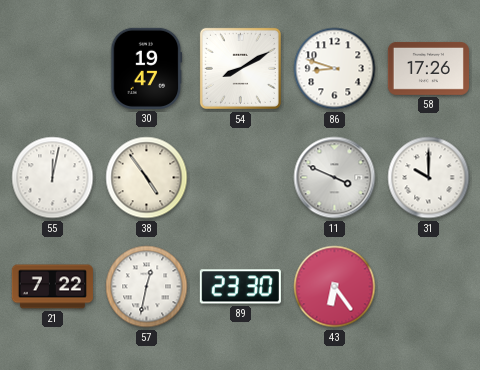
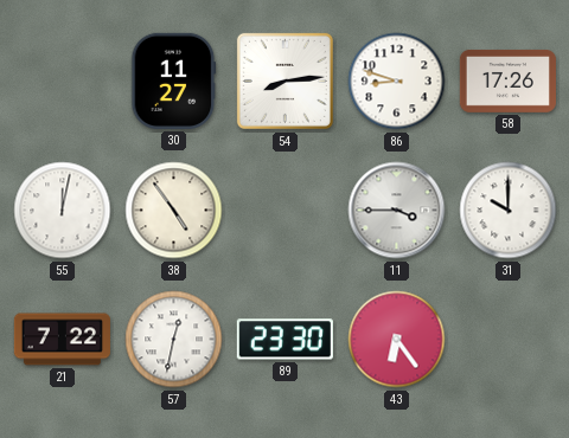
30: 19:47 -> 11:27
54: 8:10 -> 8:14
11: 3:49 -> 3:45
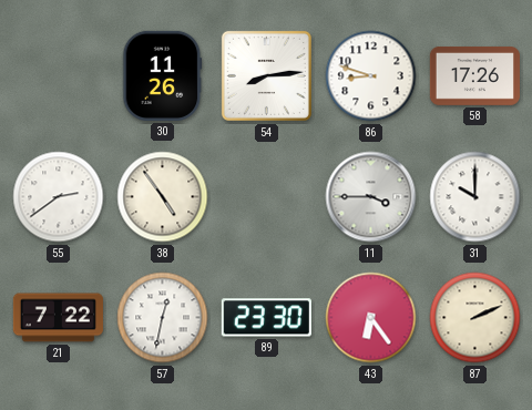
30: 11:27 -> 11:26
55: 12:02 -> 2:39
87: none -> 2:11
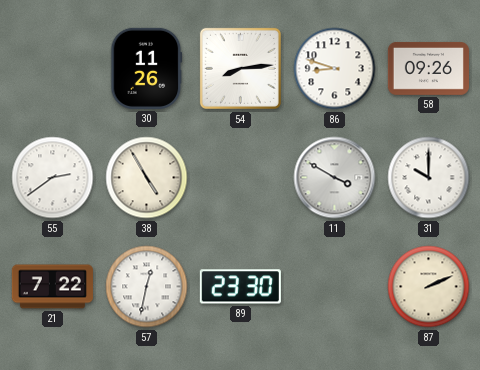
58: 17:26 -> 09:26
38: 4:54 -> 4:55
11: 3:45 -> 3:50
43: 6:24 -> none
